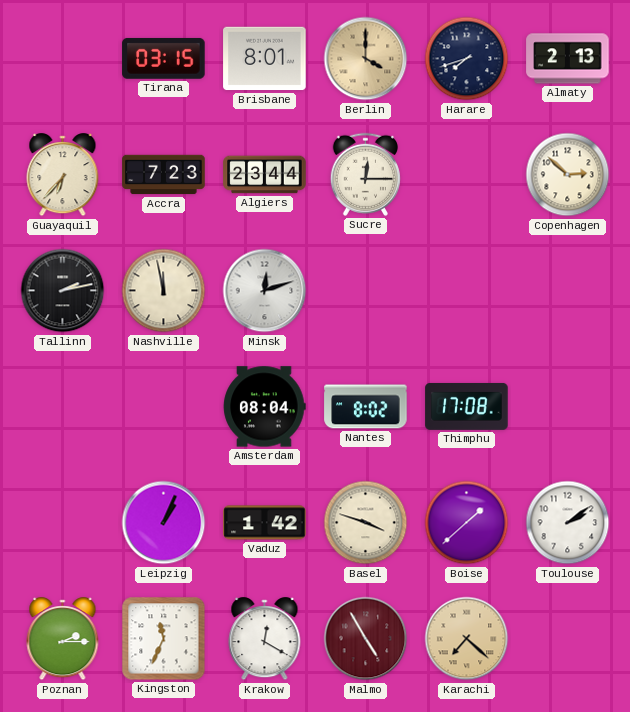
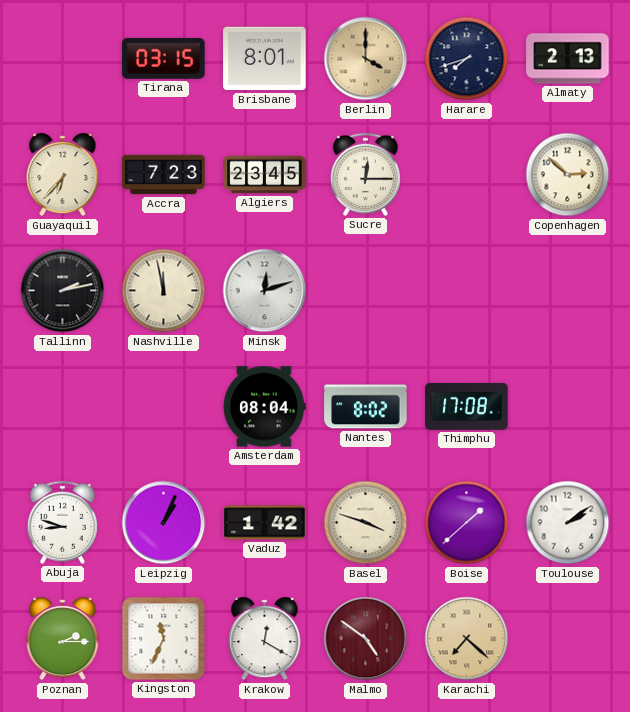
Algiers: 23:44 -> 23:45
Abuja: none -> 8:48
Malmo: 4:55 -> 4:51
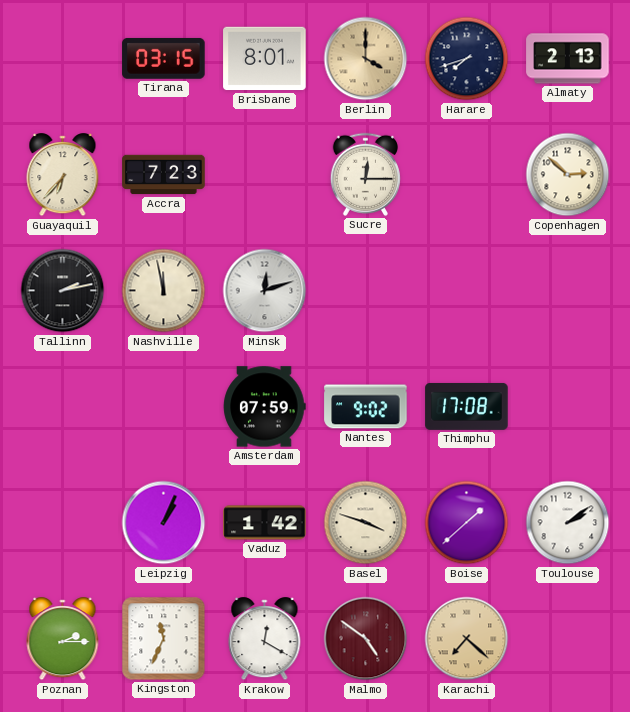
Algiers: 23:45 -> none
Amsterdam: 08:04 -> 07:59
Nantes: 8:02 -> 9:02
Abuja: 8:48 -> none
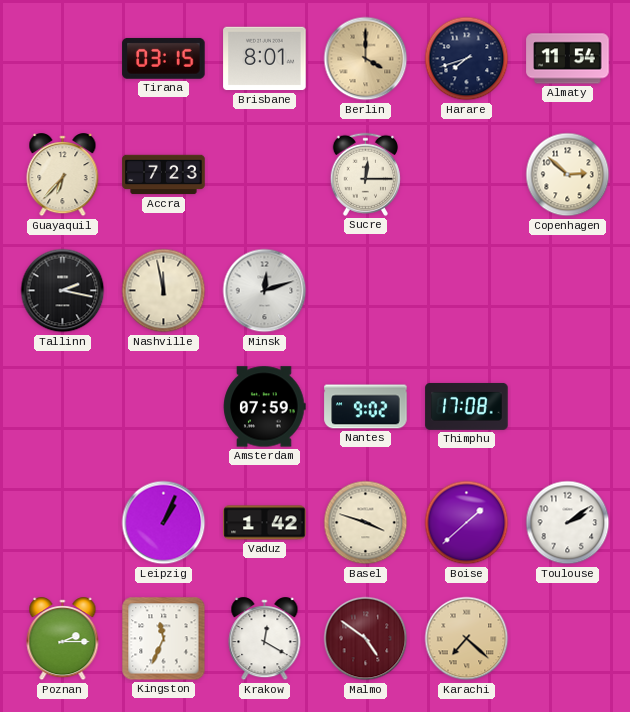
Almaty: 2:13 -> 11:54
Tallinn: 2:13 -> 2:17
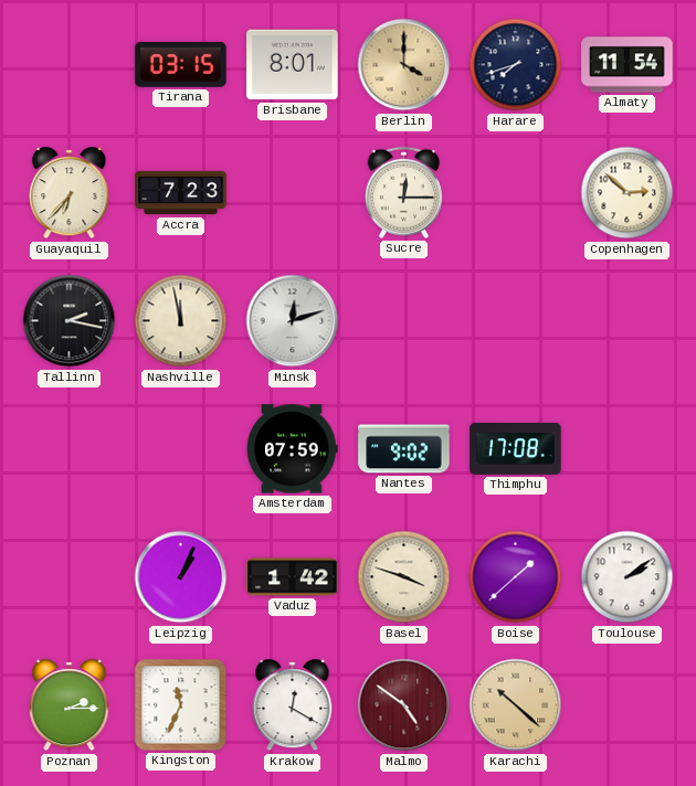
Karachi: 7:22 -> 10:22
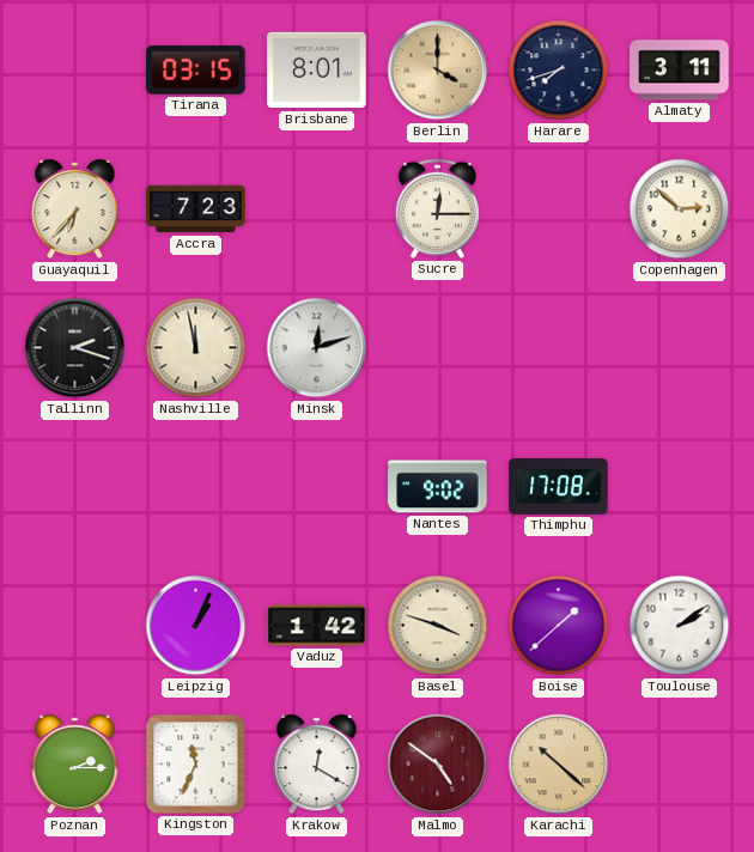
Almaty: 11:54 -> 3:11
Tallinn: 2:17 -> 2:18
Amsterdam: 07:59 -> none
